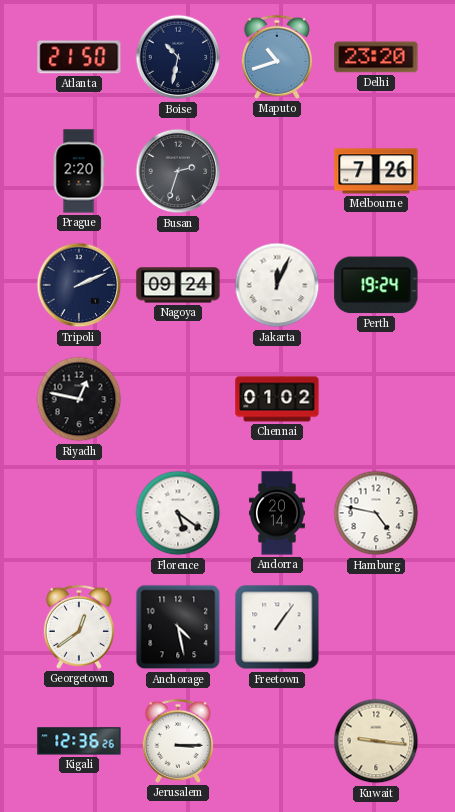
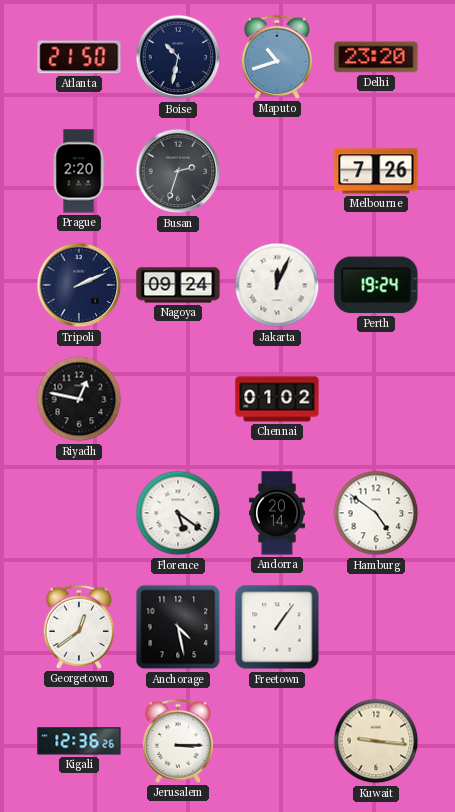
Hamburg: 4:47 -> 4:51
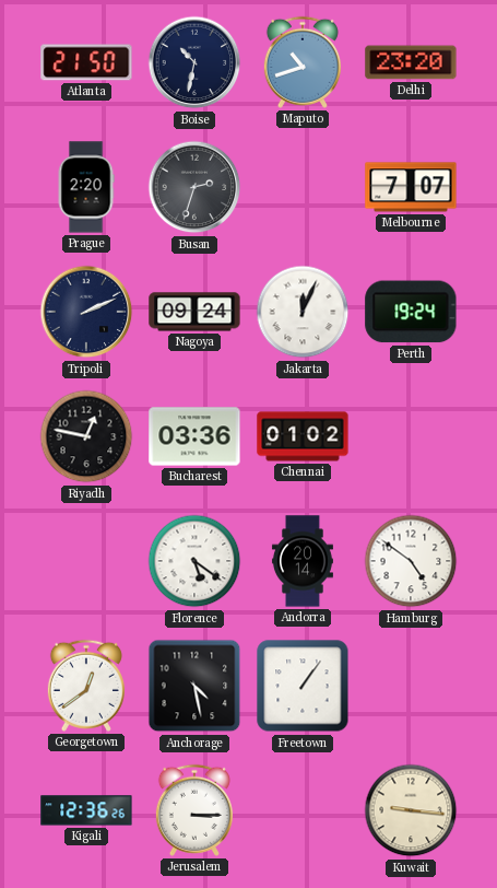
Melbourne: 7:26 -> 7:07
Bucharest: none -> 03:36
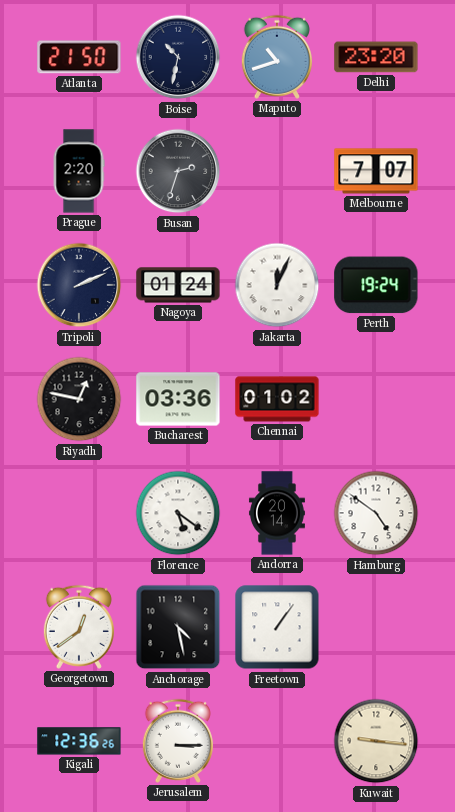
Nagoya: 09:24 -> 01:24
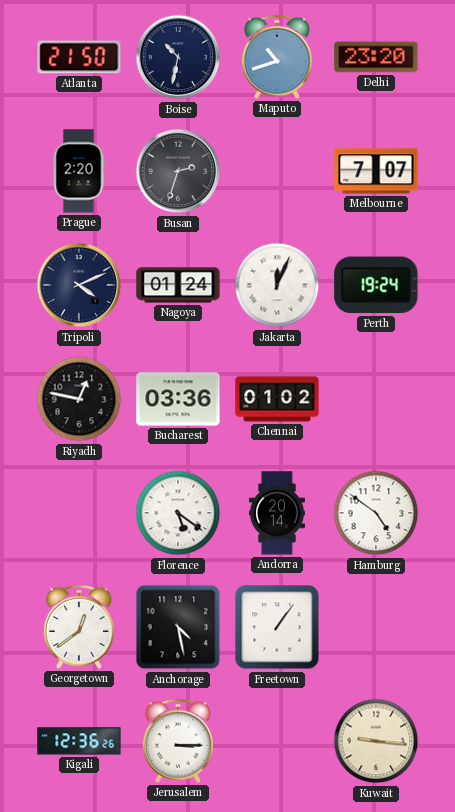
Tripoli: 2:11 -> 4:11
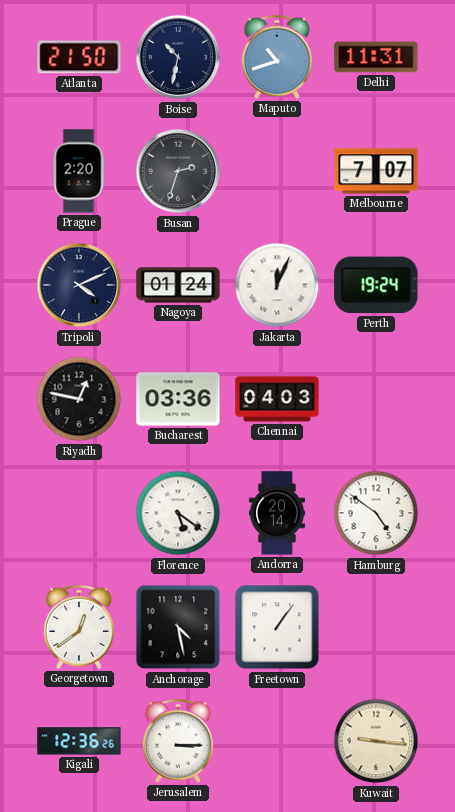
Delhi: 23:20 -> 11:31
Chennai: 01:02 -> 04:03
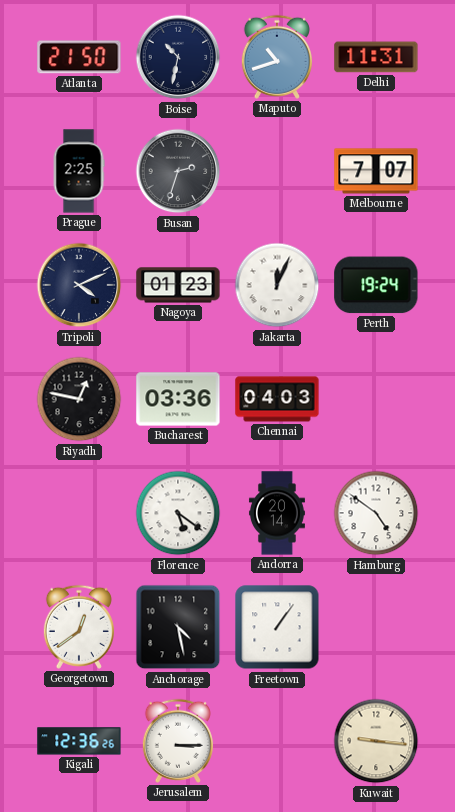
Prague: 2:20 -> 2:25
Nagoya: 01:24 -> 01:23
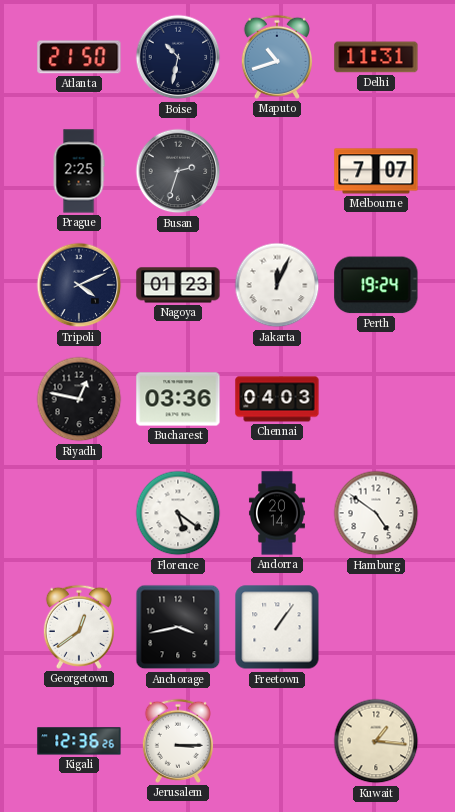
Anchorage: 4:28 -> 3:43
Kuwait: 9:16 -> 1:16
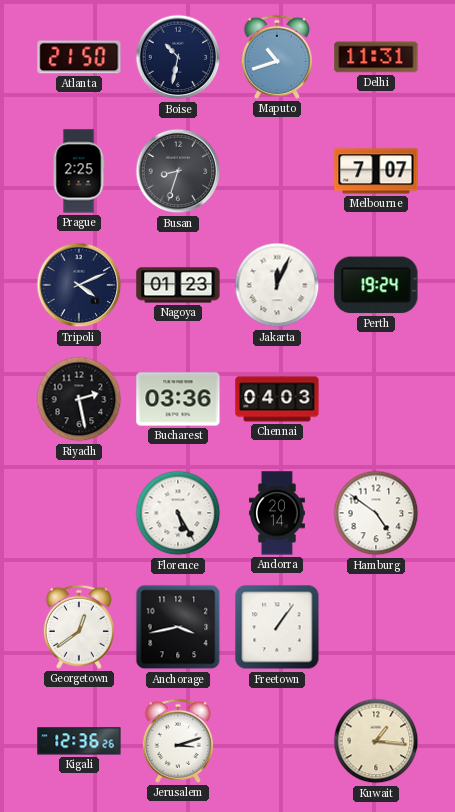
Busan: 2:33 -> 8:33
Riyadh: 12:47 -> 2:28
Florence: 5:21 -> 5:25
Jerusalem: 3:15 -> 3:12
